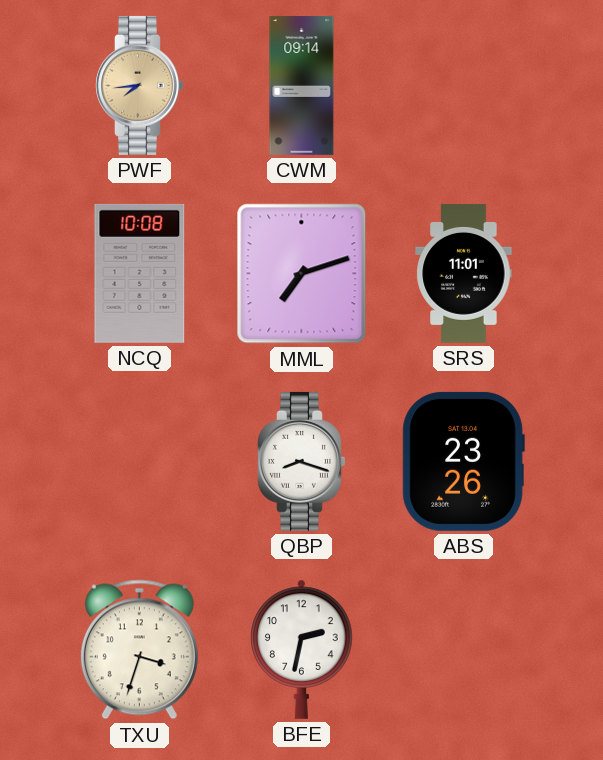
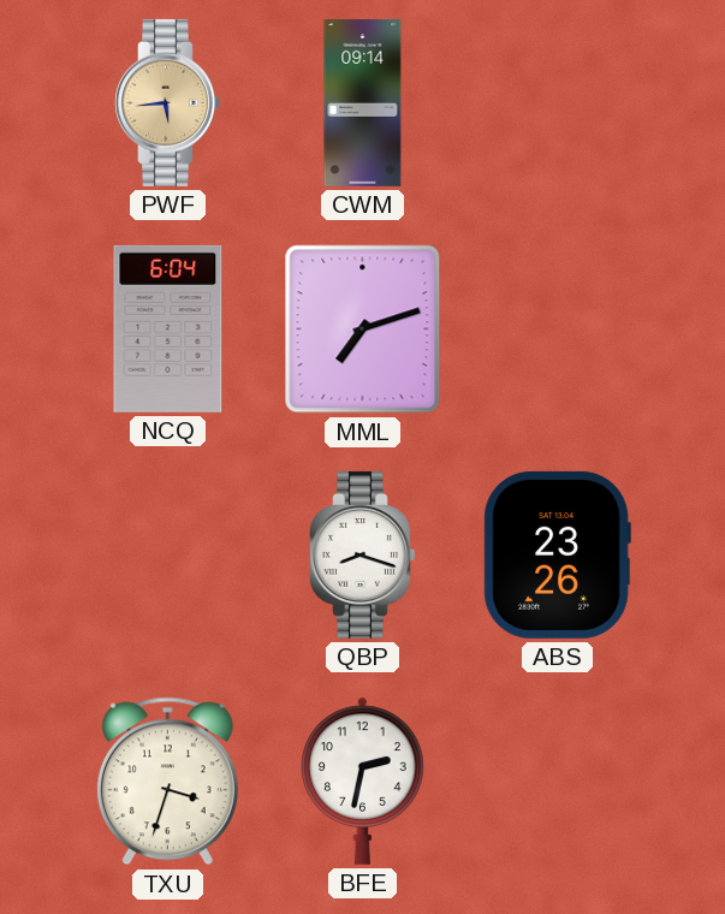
PWF: 7:44 -> 5:44
NCQ: 10:08 -> 6:04
SRS: 11:01 -> none
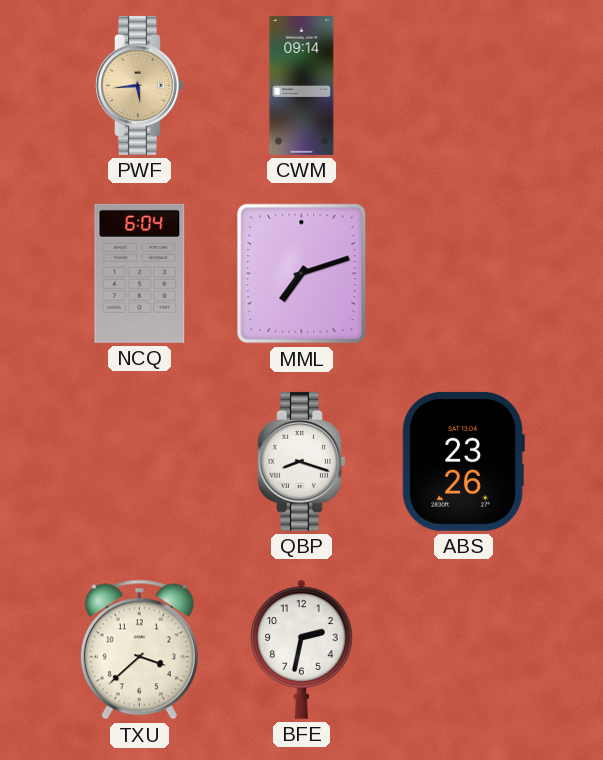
TXU: 3:33 -> 3:38
